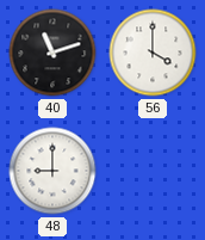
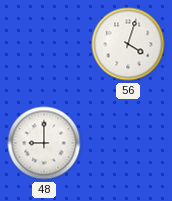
40: 11:12 -> none
56: 4:00 -> 4:03
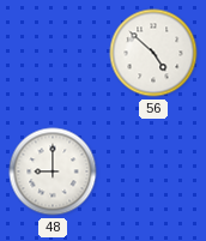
56: 4:03 -> 4:52
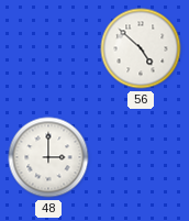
48: 9:00 -> 3:00
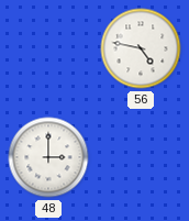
56: 4:52 -> 4:47
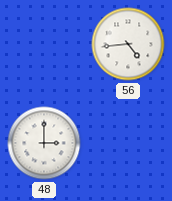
56: 4:47 -> 4:44
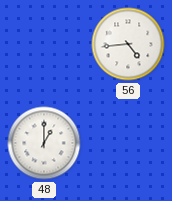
48: 3:00 -> 1:00
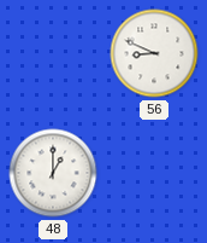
56: 4:44 -> 8:49
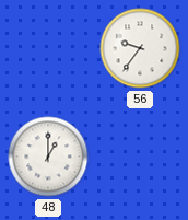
56: 8:49 -> 9:36
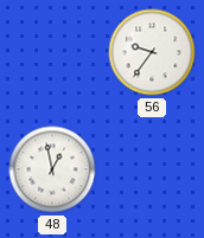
48: 1:00 -> 12:58
